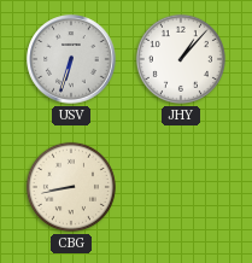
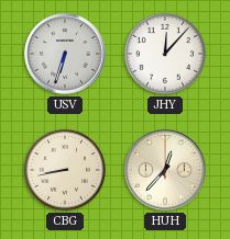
JHY: 1:07 -> 12:07
HUH: none -> 12:37
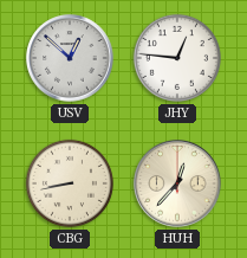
USV: 6:33 -> 12:52
JHY: 12:07 -> 12:46
